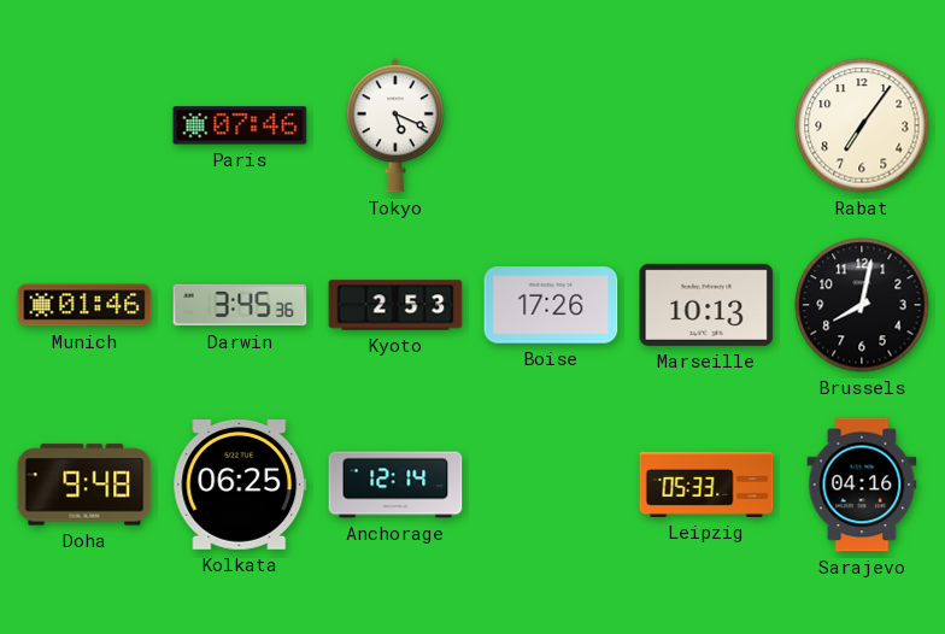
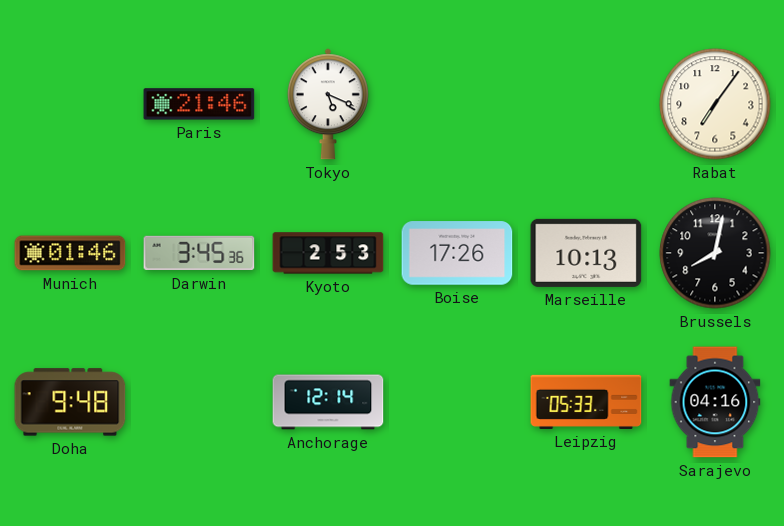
Paris: 07:46 -> 21:46
Kolkata: 06:25 -> none
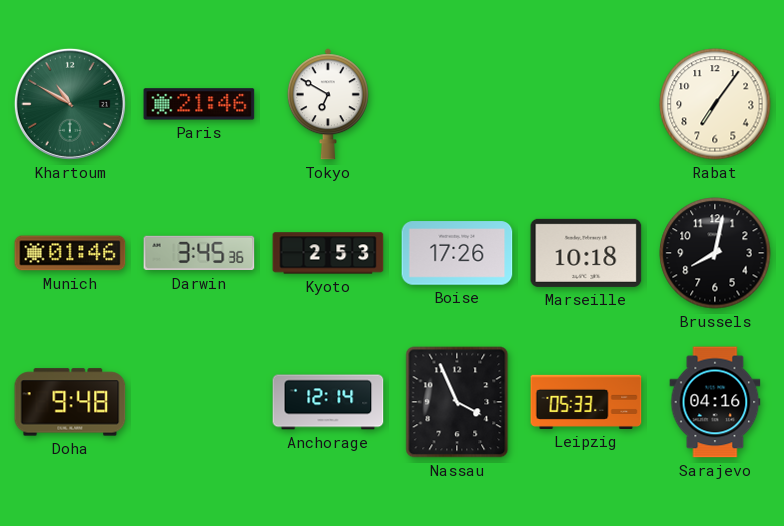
Khartoum: none -> 10:50
Tokyo: 5:19 -> 6:50
Marseille: 10:13 -> 10:18
Nassau: none -> 3:56
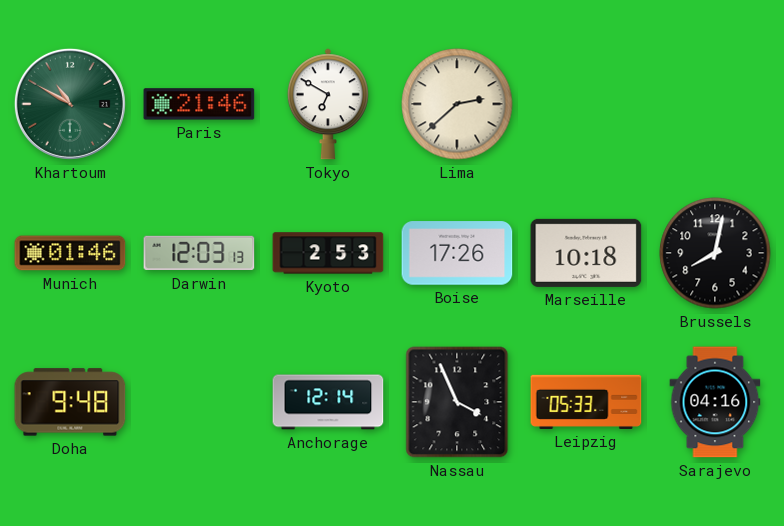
Lima: none -> 2:38
Rabat: 7:06 -> none
Darwin: 3:45 -> 12:03
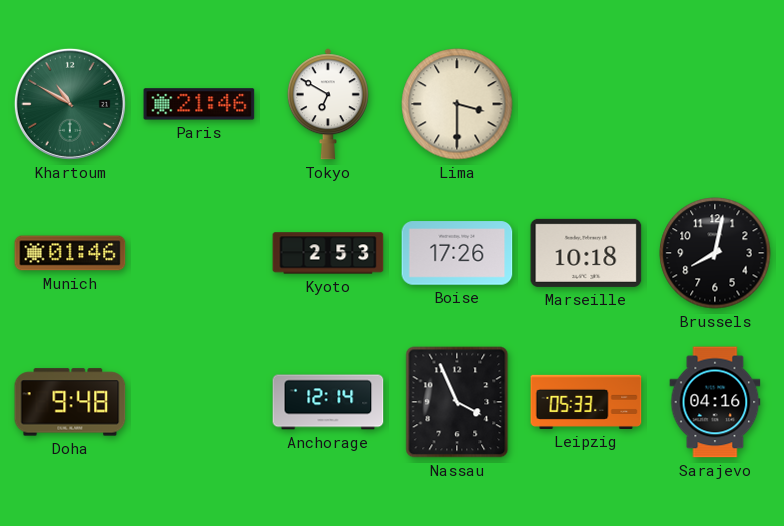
Lima: 2:38 -> 3:30
Darwin: 12:03 -> none
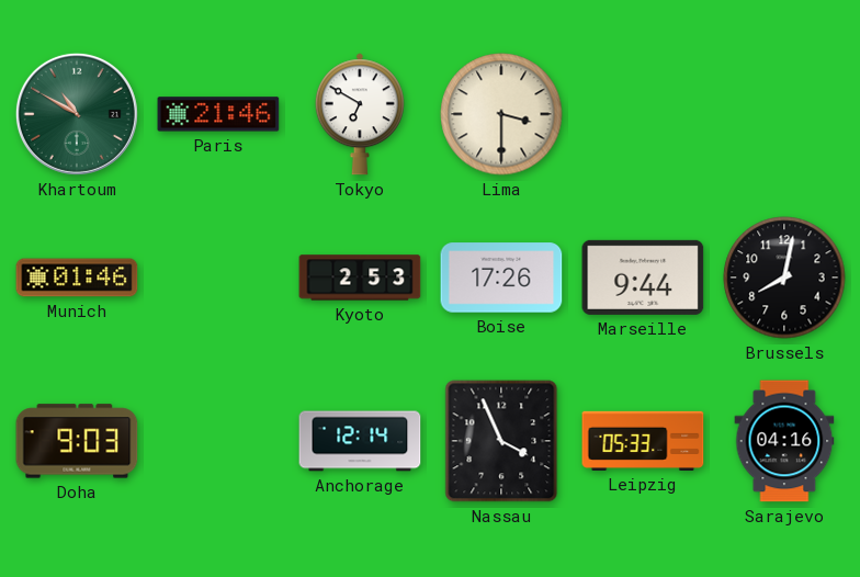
Marseille: 10:18 -> 9:44
Doha: 9:48 -> 9:03
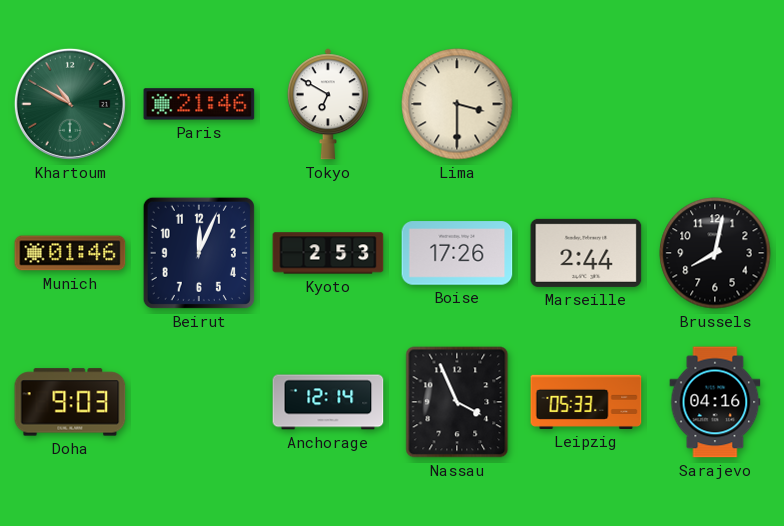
Beirut: none -> 12:04
Marseille: 9:44 -> 2:44
